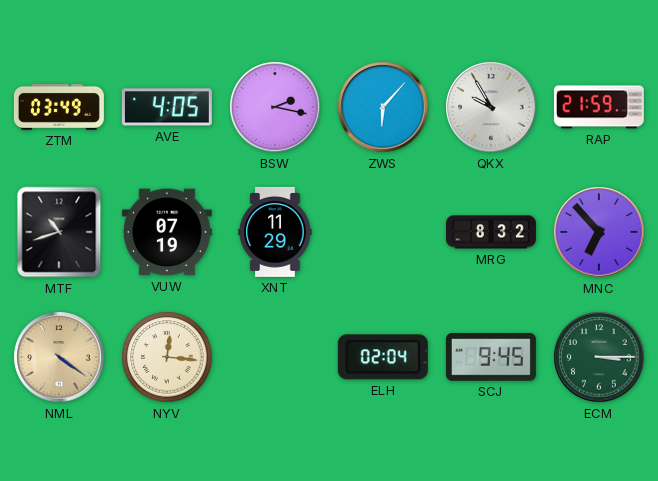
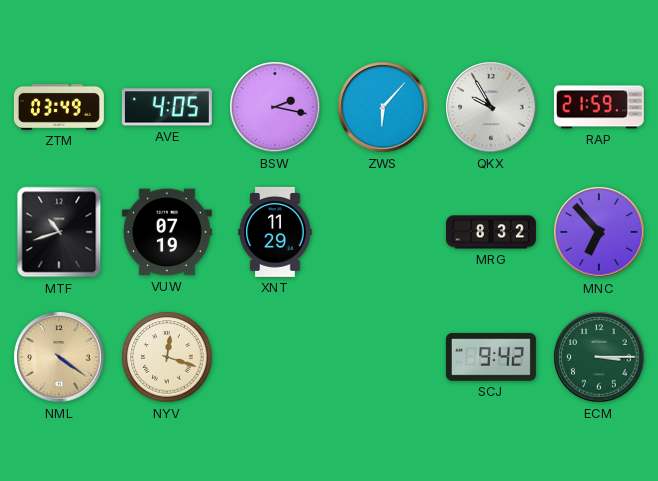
NYV: 12:16 -> 12:18
ELH: 02:04 -> none
SCJ: 9:45 -> 9:42
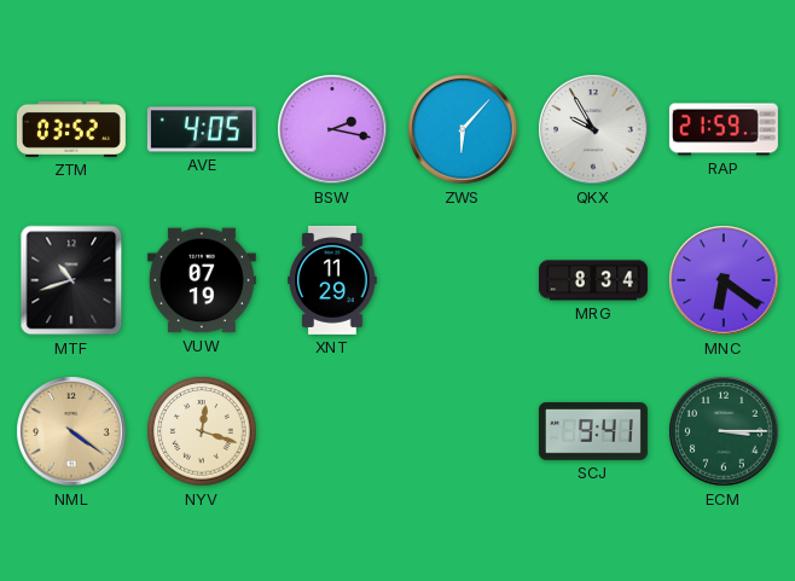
ZTM: 03:49 -> 03:52
MRG: 8:32 -> 8:34
MNC: 6:53 -> 6:21
SCJ: 9:42 -> 9:41
